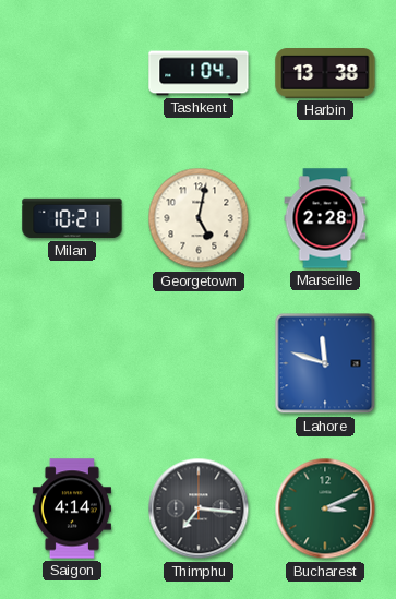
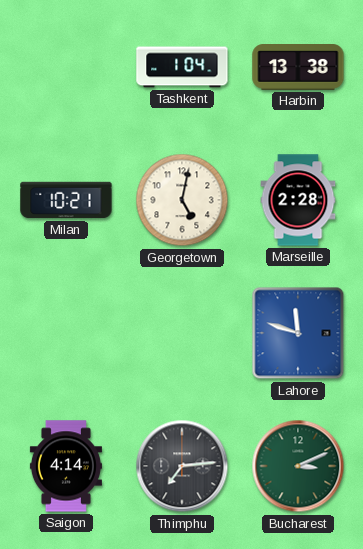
Thimphu: 7:16 -> 7:14
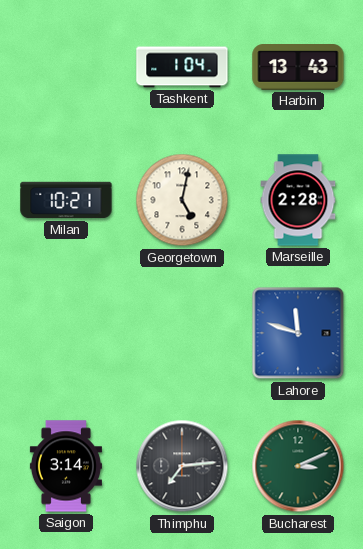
Harbin: 13:38 -> 13:43
Saigon: 4:14 -> 3:14
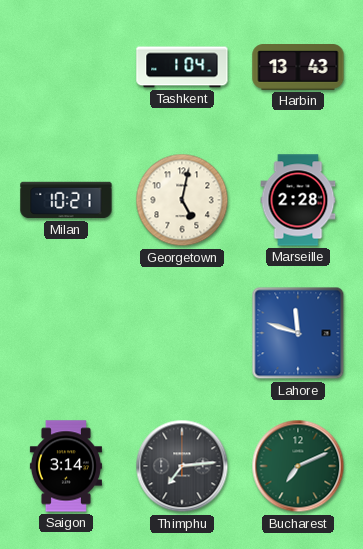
Bucharest: 3:11 -> 7:11
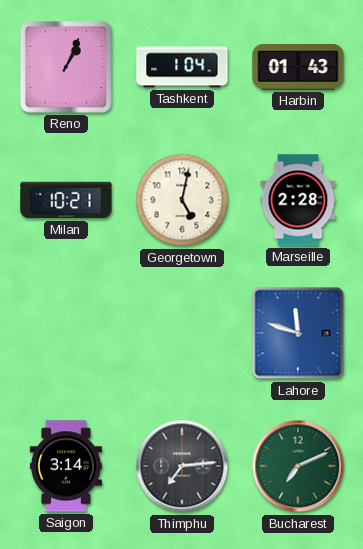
Reno: none -> 1:04
Harbin: 13:43 -> 01:43
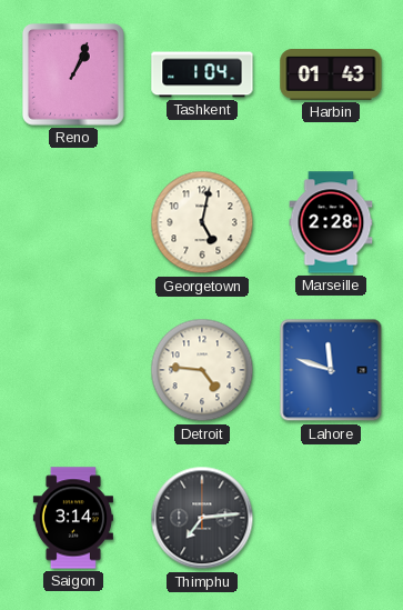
Milan: 10:21 -> none
Detroit: none -> 4:46
Bucharest: 7:11 -> none
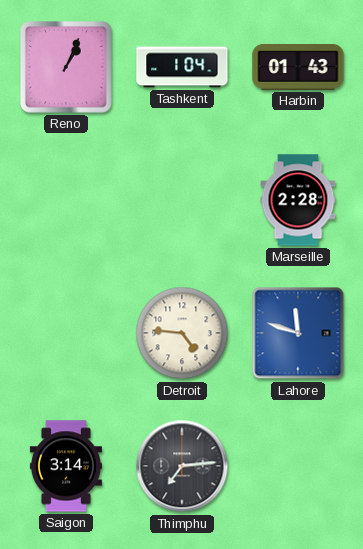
Georgetown: 5:02 -> none
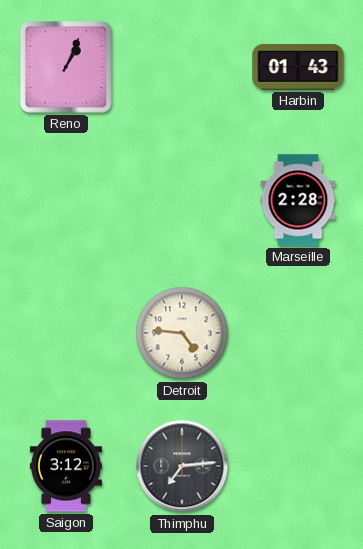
Tashkent: 1:04 -> none
Lahore: 11:48 -> none
Saigon: 3:14 -> 3:12
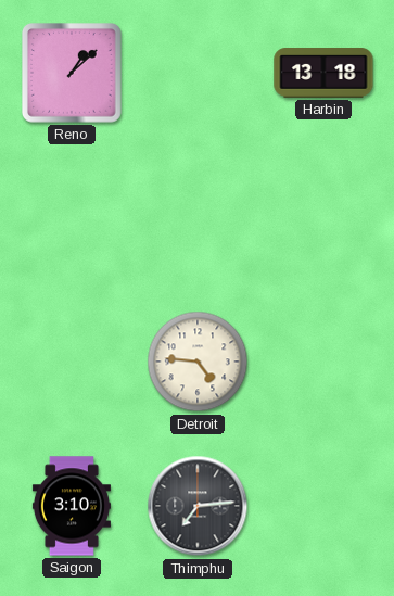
Reno: 1:04 -> 1:08
Harbin: 01:43 -> 13:18
Marseille: 2:28 -> none
Saigon: 3:12 -> 3:10
